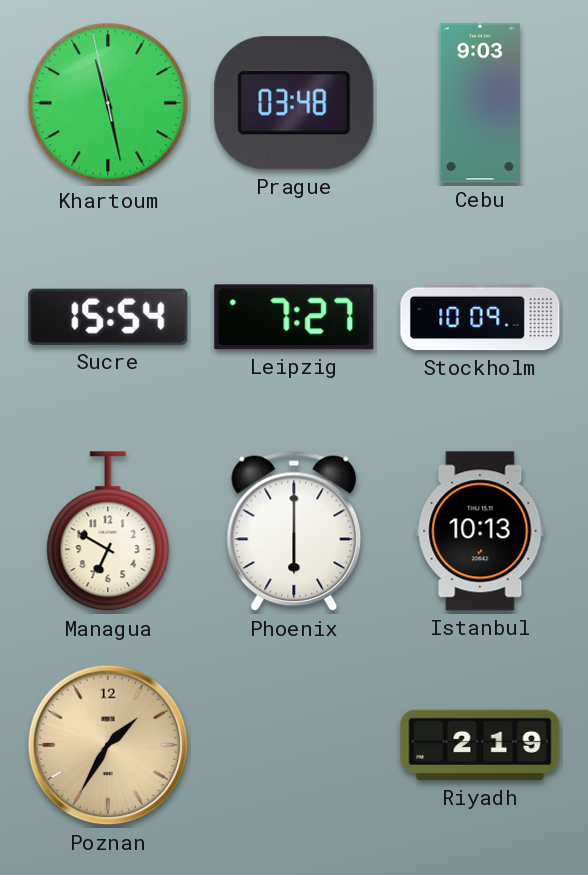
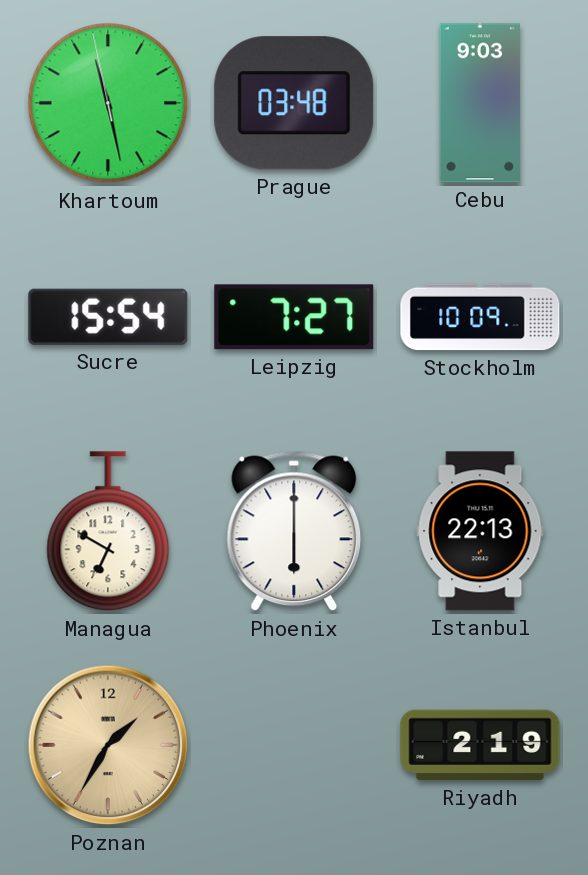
Istanbul: 10:13 -> 22:13
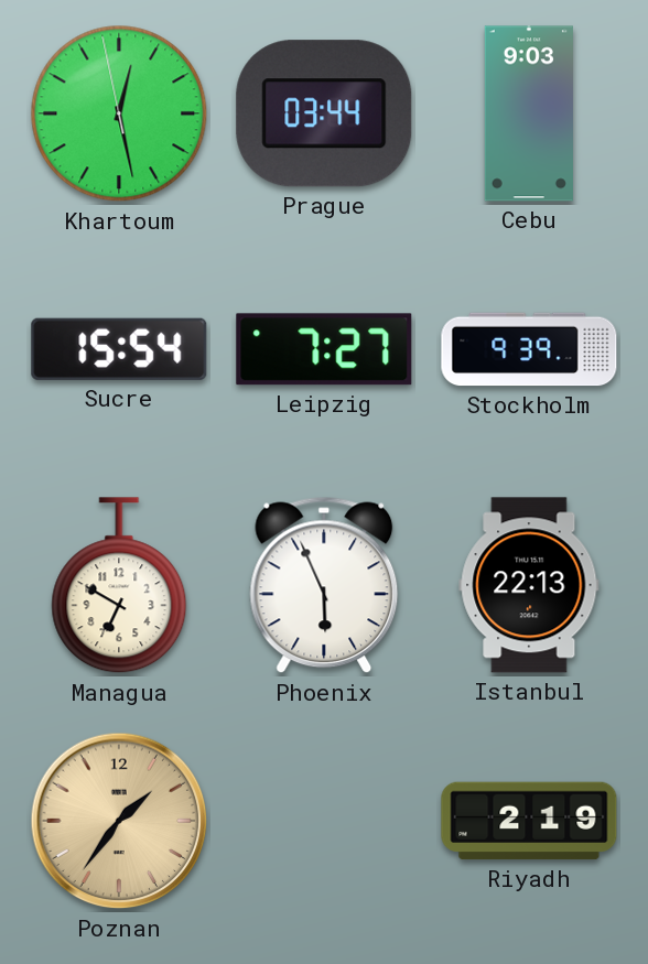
Khartoum: 11:27 -> 12:27
Prague: 03:48 -> 03:44
Stockholm: 10:09 -> 9:39
Phoenix: 6:00 -> 5:56
Poznan: 1:35 -> 1:36
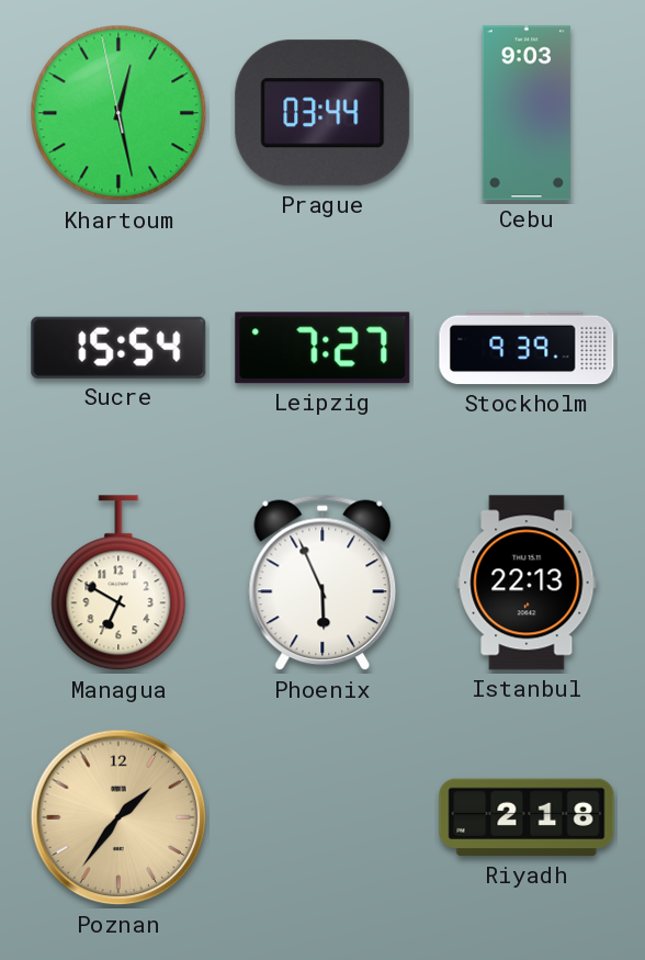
Riyadh: 2:19 -> 2:18
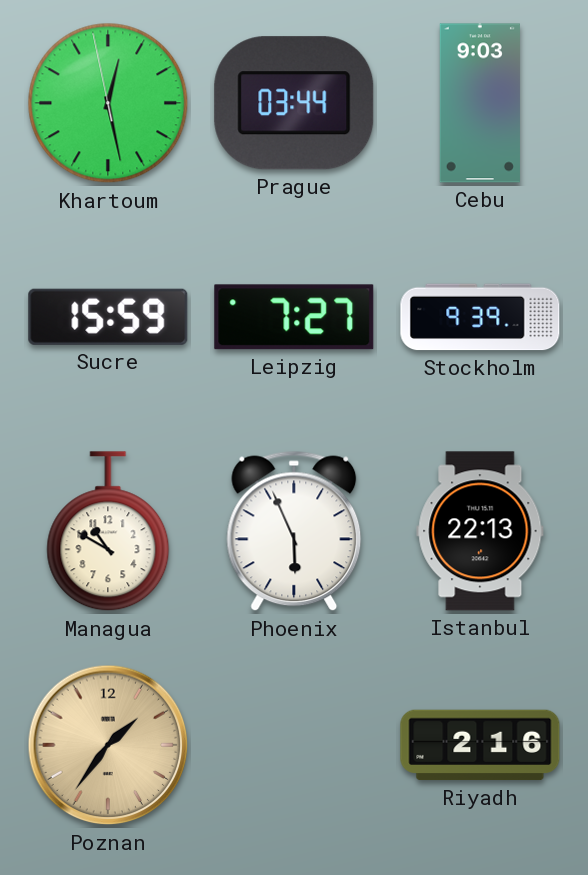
Sucre: 15:54 -> 15:59
Managua: 6:50 -> 10:50
Riyadh: 2:18 -> 2:16
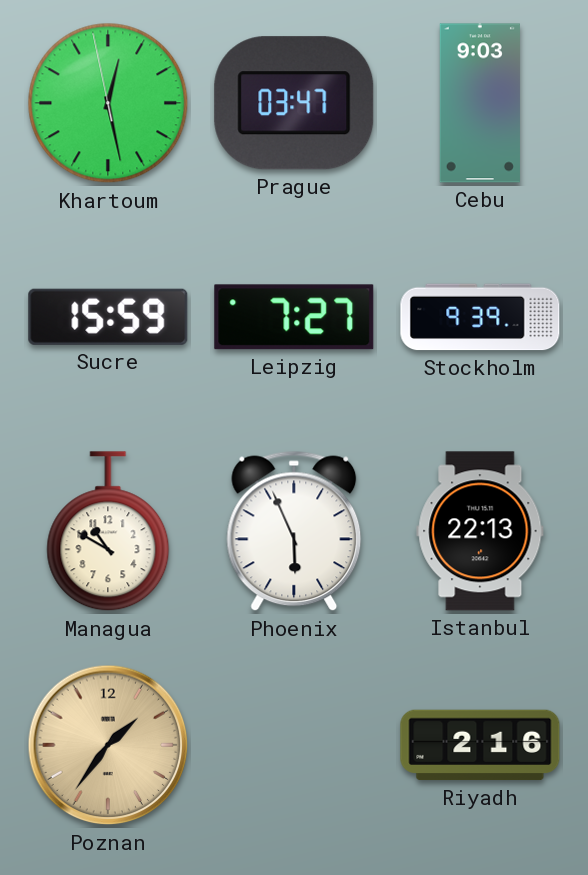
Prague: 03:44 -> 03:47
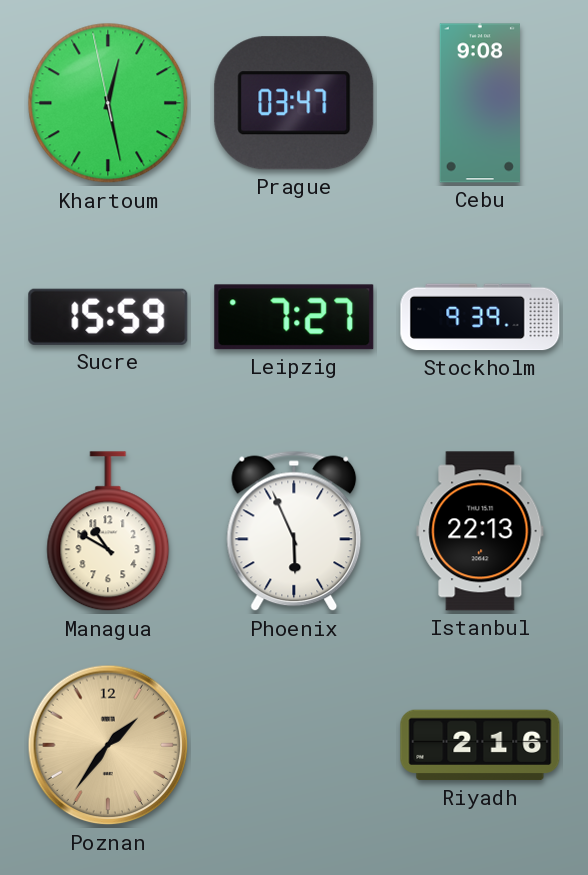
Cebu: 9:03 -> 9:08
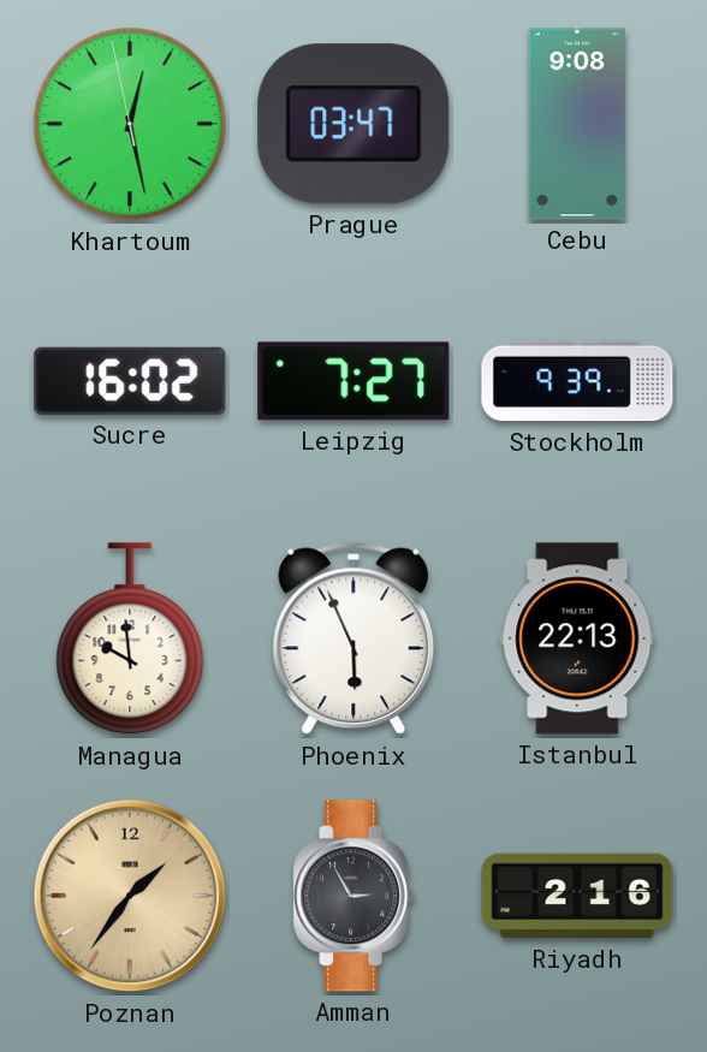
Sucre: 15:59 -> 16:02
Managua: 10:50 -> 9:59
Amman: none -> 2:55
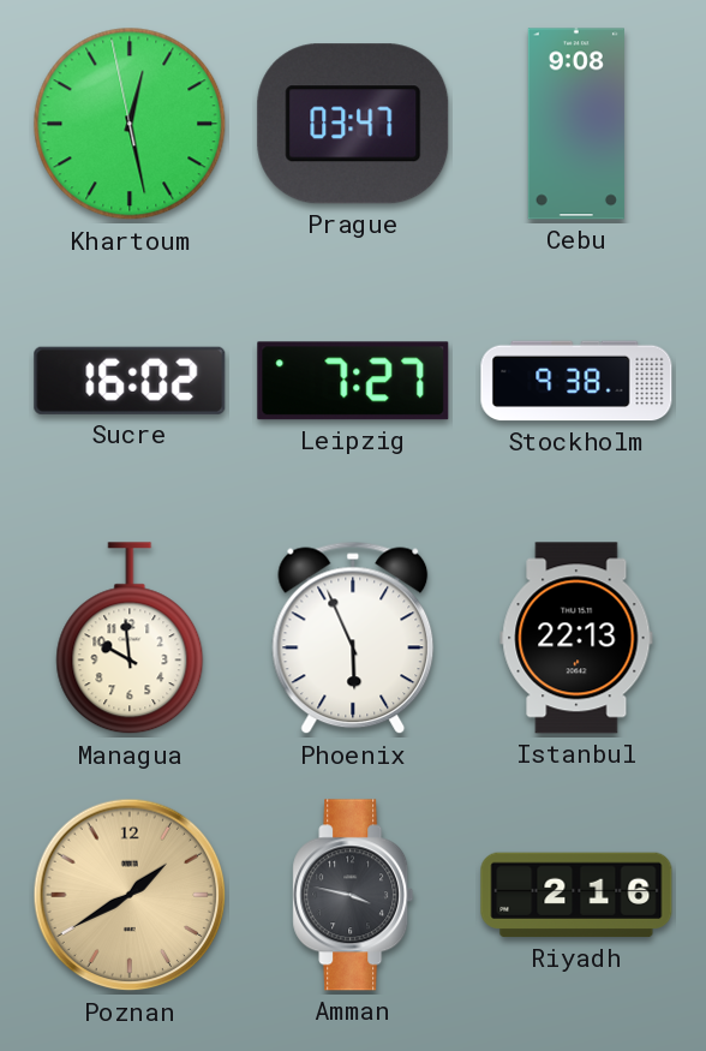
Stockholm: 9:39 -> 9:38
Poznan: 1:36 -> 1:40
Amman: 2:55 -> 3:47
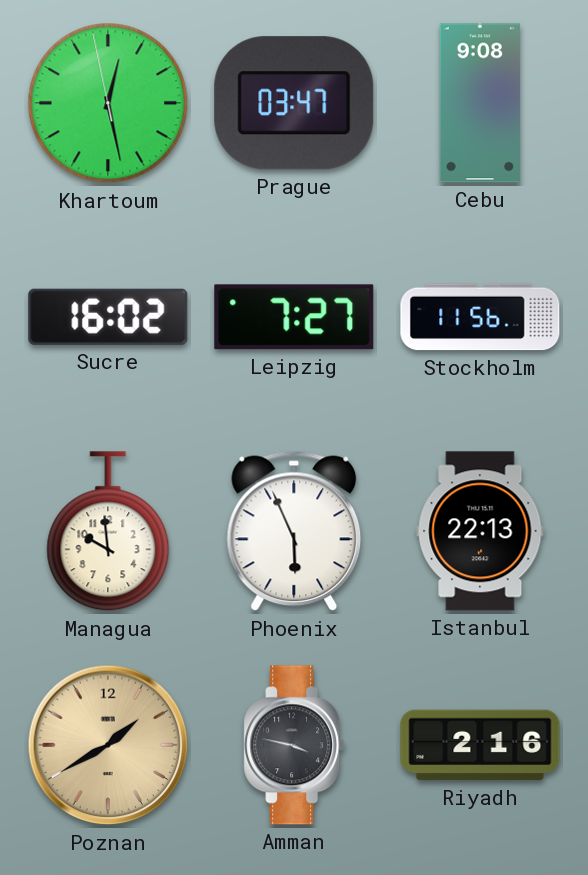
Stockholm: 9:38 -> 11:56
